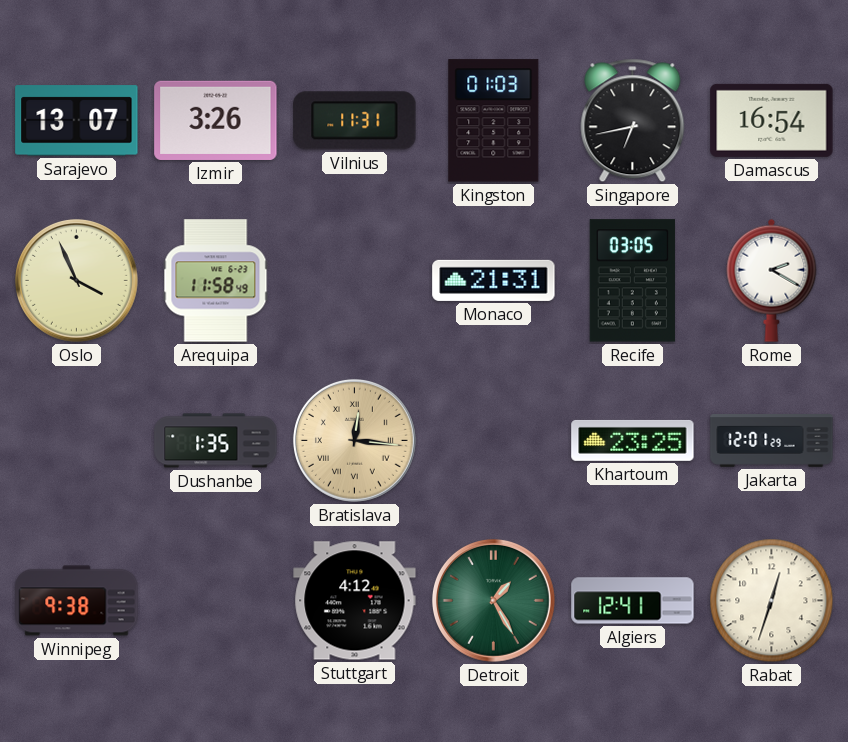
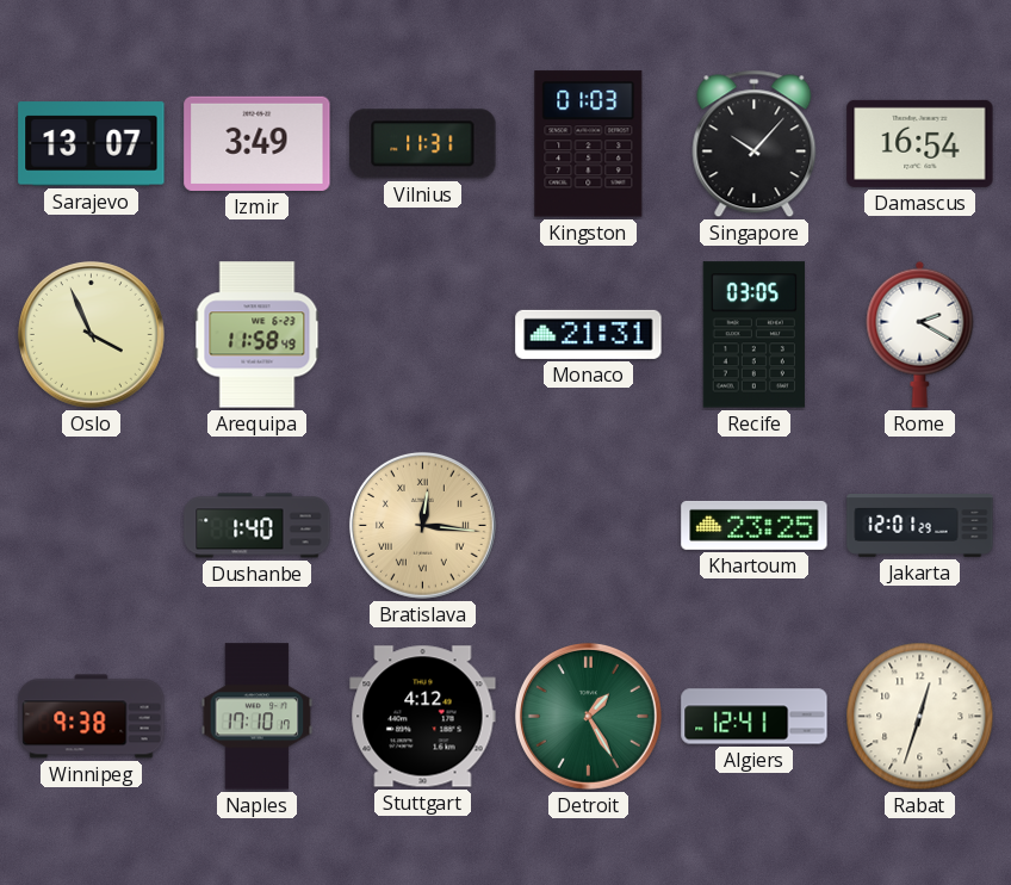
Izmir: 3:26 -> 3:49
Singapore: 6:43 -> 10:07
Dushanbe: 1:35 -> 1:40
Naples: none -> 17:10
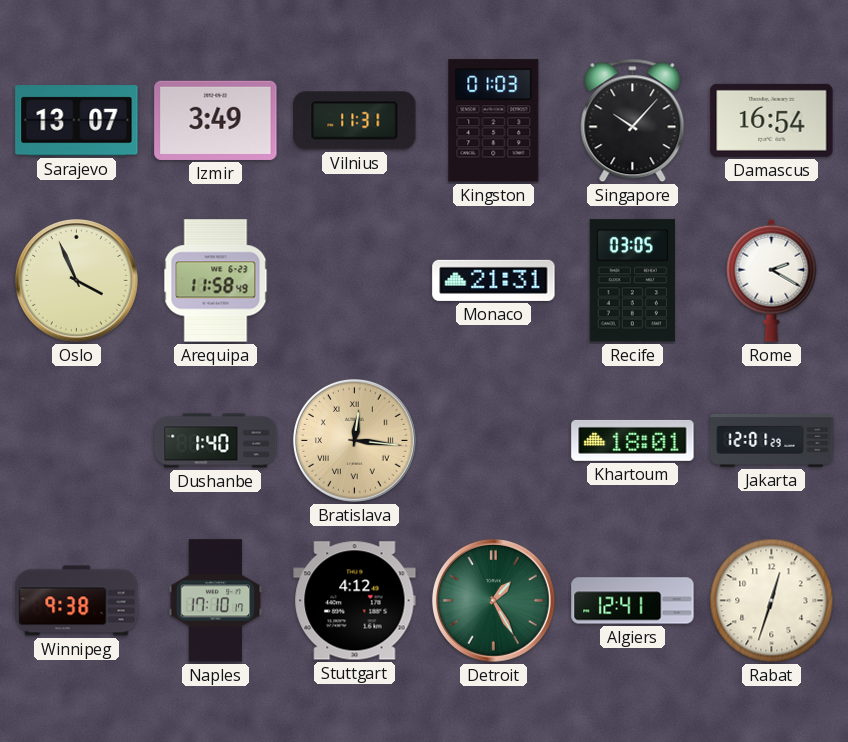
Khartoum: 23:25 -> 18:01
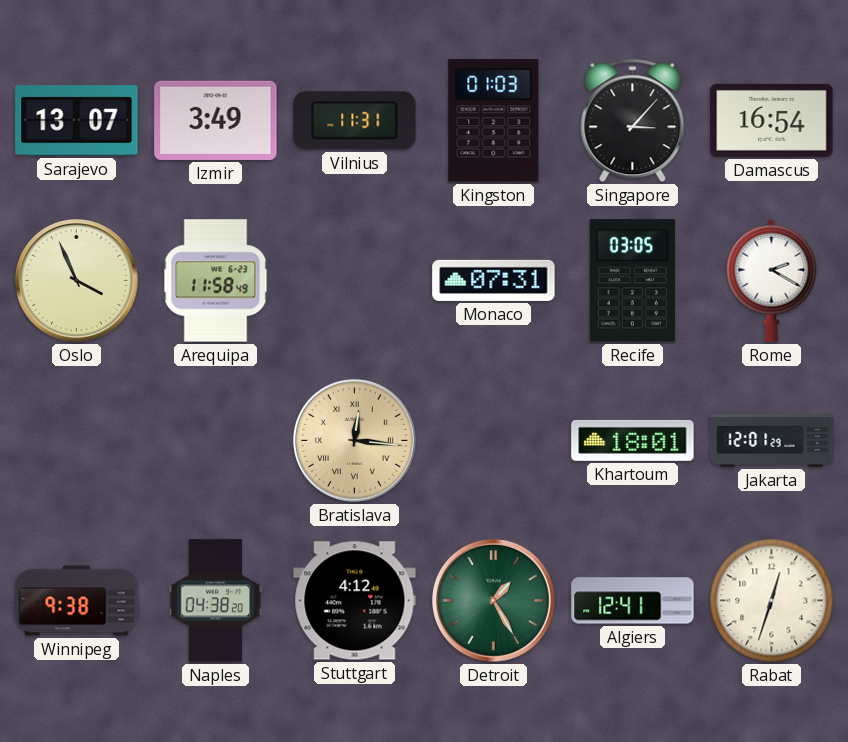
Singapore: 10:07 -> 3:07
Monaco: 21:31 -> 07:31
Dushanbe: 1:40 -> none
Naples: 17:10 -> 04:38
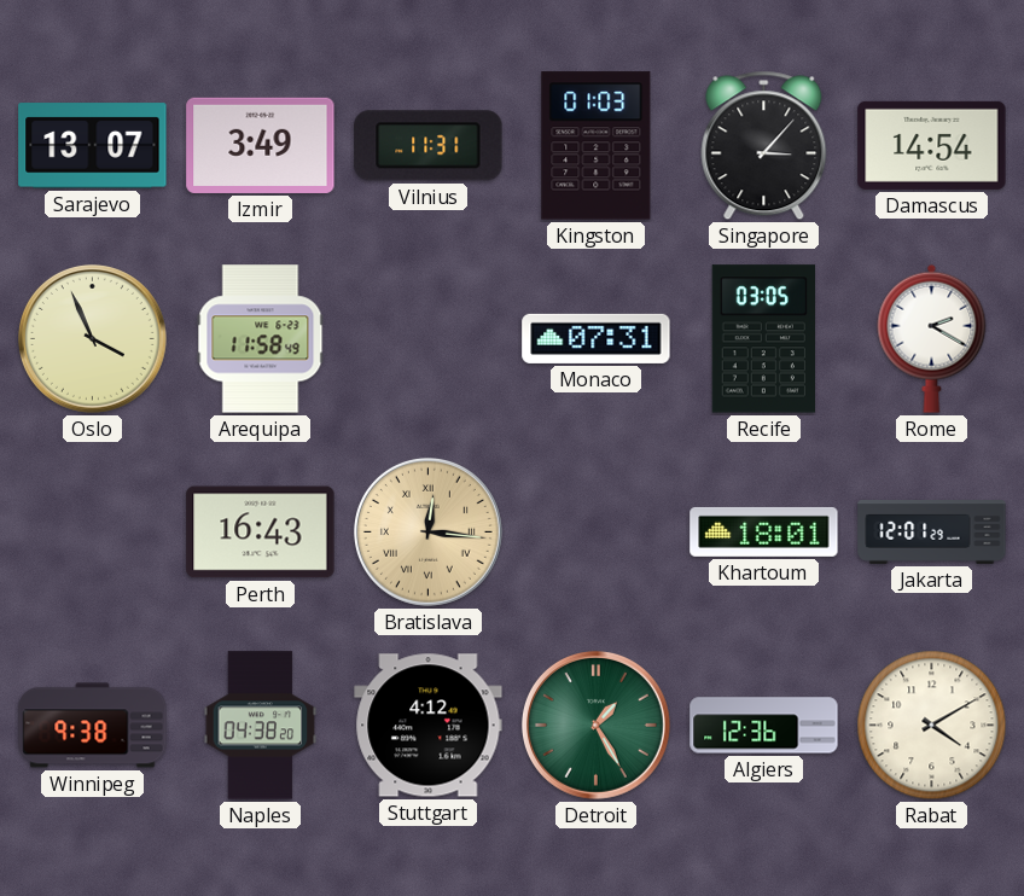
Damascus: 16:54 -> 14:54
Perth: none -> 16:43
Algiers: 12:41 -> 12:36
Rabat: 12:33 -> 4:10
